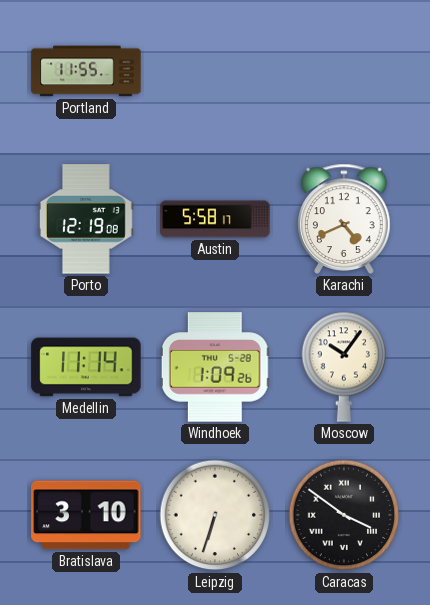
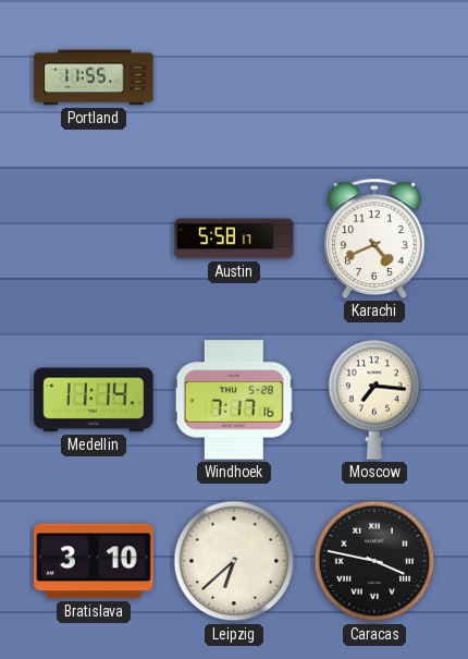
Porto: 12:19 -> none
Windhoek: 1:09 -> 7:17
Moscow: 10:06 -> 7:16
Leipzig: 6:33 -> 6:38
Caracas: 3:51 -> 3:47
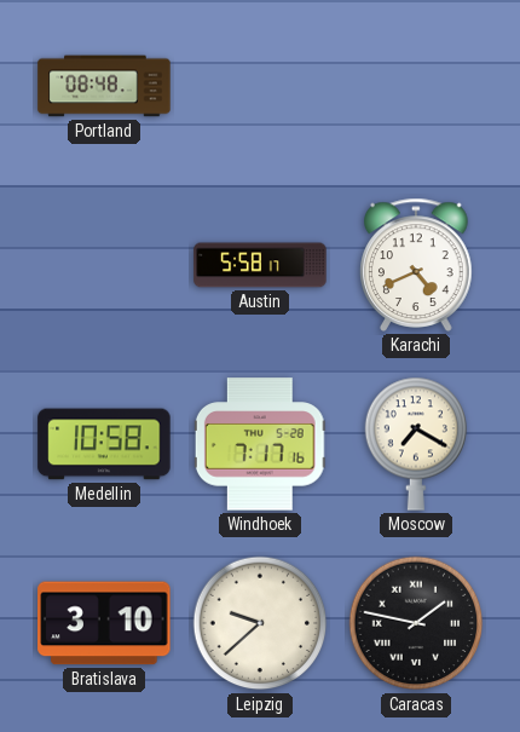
Portland: 11:55 -> 08:48
Medellin: 11:14 -> 10:58
Moscow: 7:16 -> 7:20
Leipzig: 6:38 -> 9:38
Caracas: 3:47 -> 1:47
